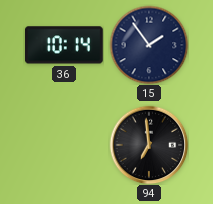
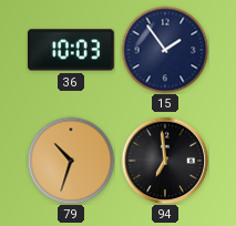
36: 10:14 -> 10:03
79: none -> 10:33
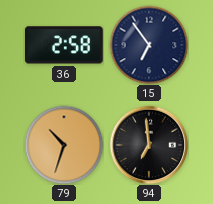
36: 10:03 -> 2:58
15: 1:54 -> 6:54
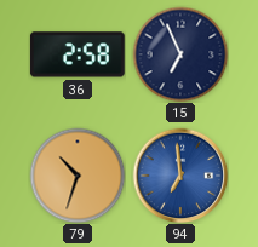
15: 6:54 -> 6:56
94 dial: black -> blue
